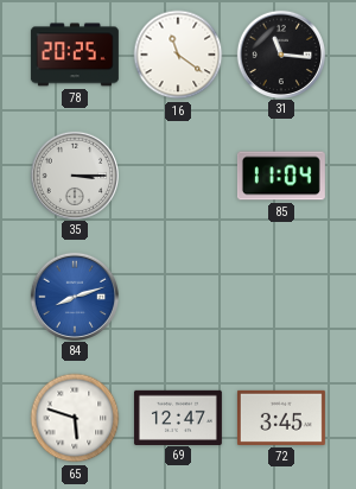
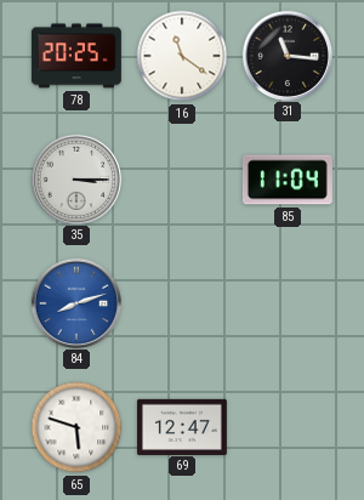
72: 3:45 -> none
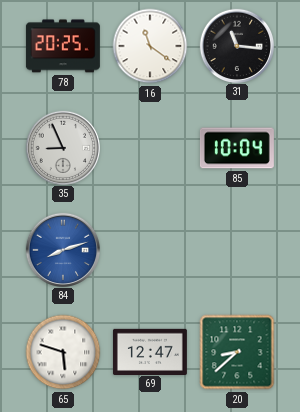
35: 3:15 -> 8:56
85: 11:04 -> 10:04
20: none -> 8:38
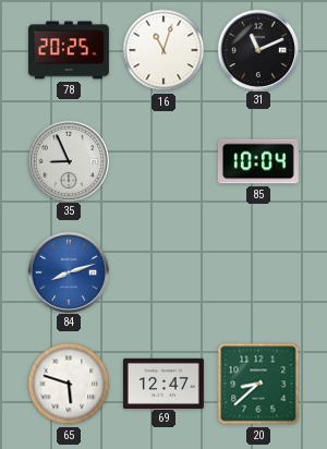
16: 11:21 -> 11:03
31: 11:16 -> 11:11
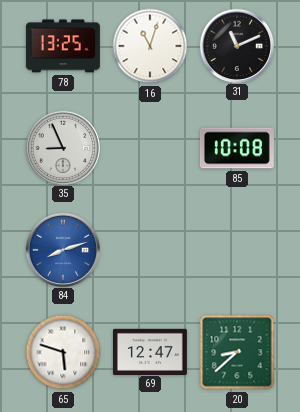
78: 20:25 -> 13:25
85: 10:04 -> 10:08
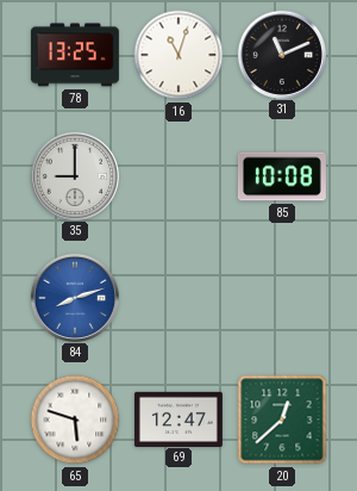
35: 8:56 -> 9:00
20: 8:38 -> 12:38
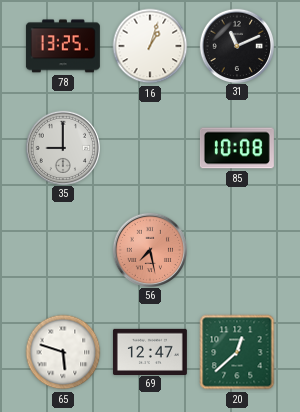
16: 11:03 -> 1:03
84: 8:12 -> none
56: none -> 7:28
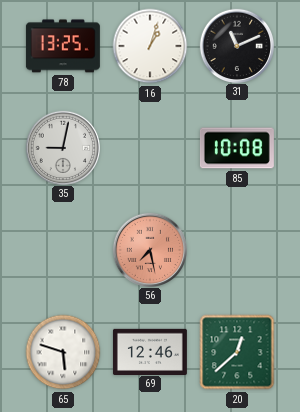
35: 9:00 -> 9:02
69: 12:47 -> 12:46
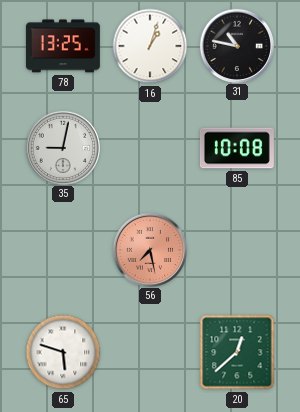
31: 11:11 -> 10:47
69: 12:46 -> none
